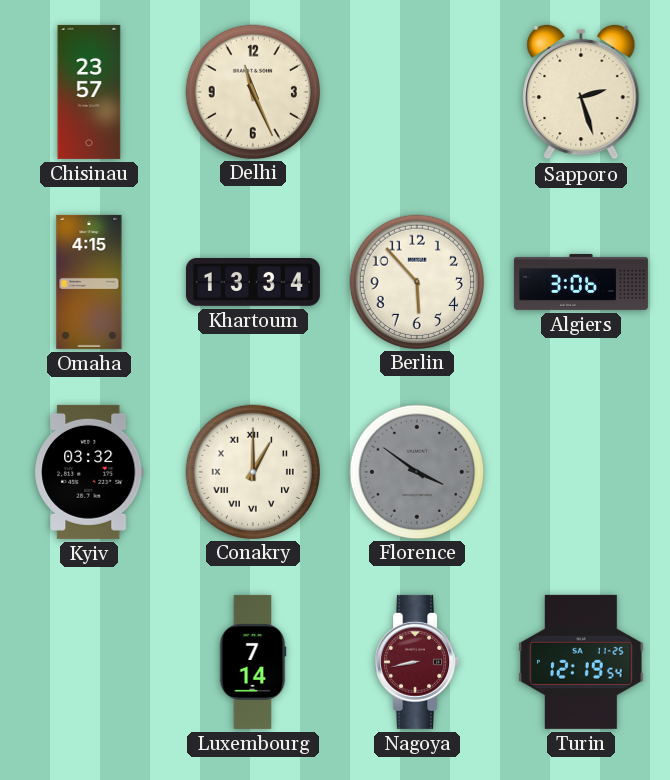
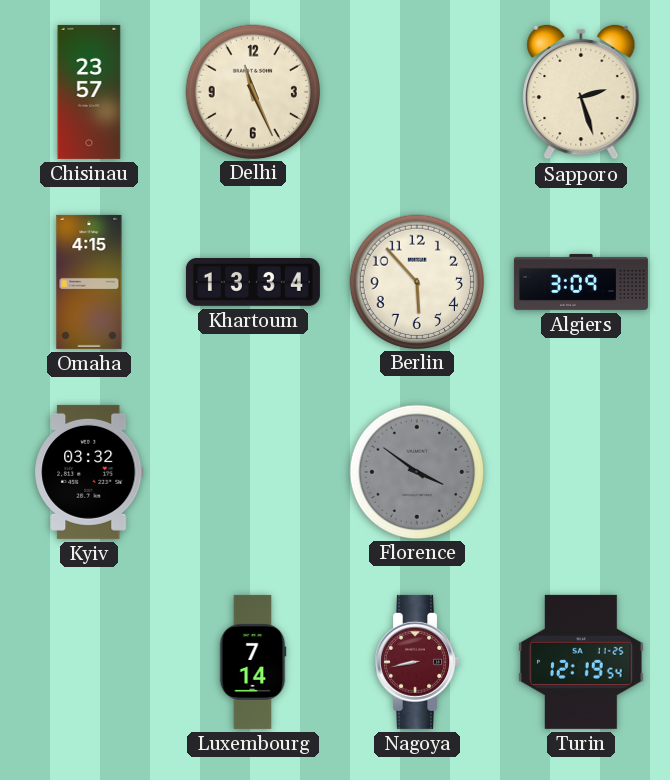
Algiers: 3:06 -> 3:09
Conakry: 1:00 -> none
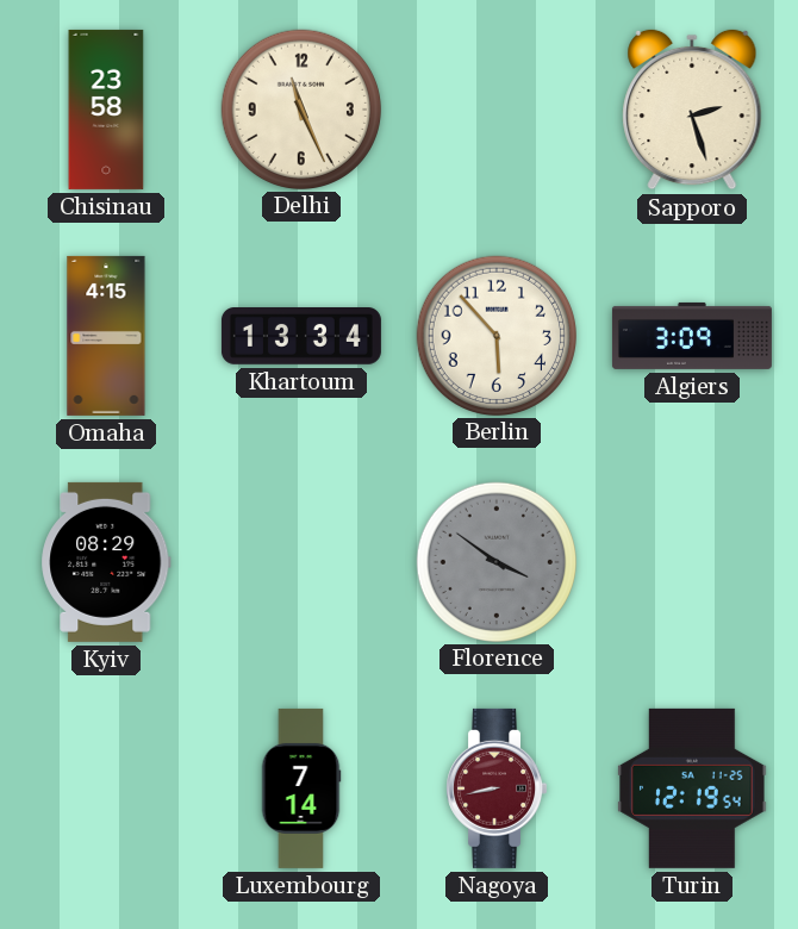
Chisinau: 23:57 -> 23:58
Kyiv: 03:32 -> 08:29
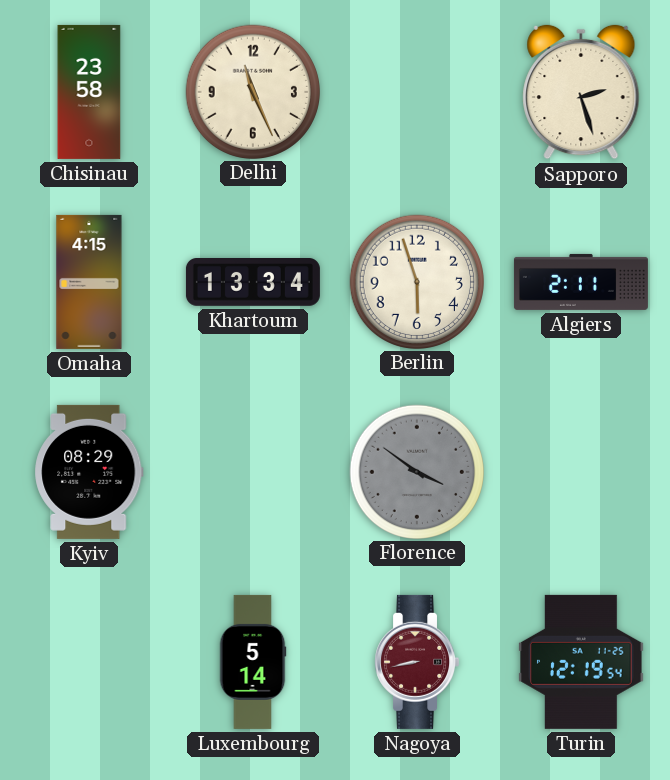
Berlin: 5:53 -> 5:57
Algiers: 3:09 -> 2:11
Luxembourg: 7:14 -> 5:14
